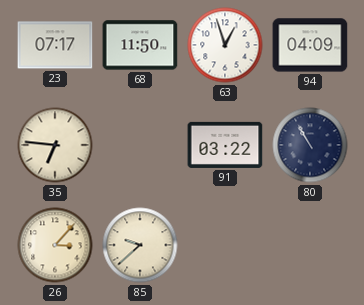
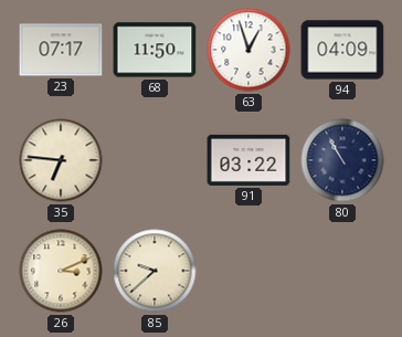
26: 3:07 -> 3:11
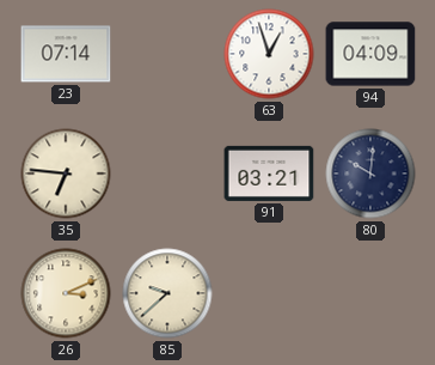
23: 07:17 -> 07:14
68: 11:50 -> none
91: 03:22 -> 03:21
80: 10:55 -> 10:01
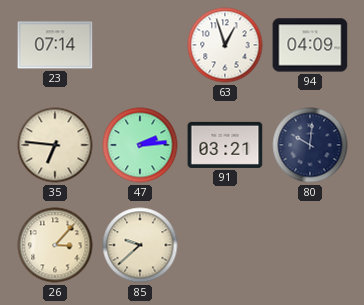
47: none -> 2:14
26: 3:11 -> 3:07
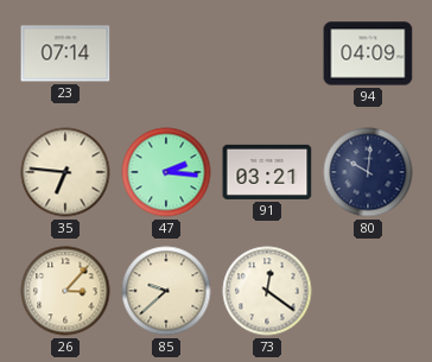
63: 12:57 -> none
47: 2:14 -> 2:16
73: none -> 12:21
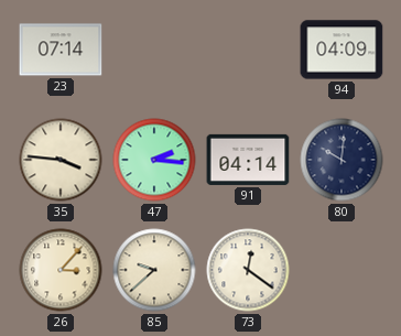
35: 6:46 -> 3:46
91: 03:21 -> 04:14
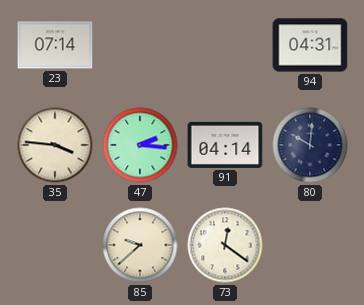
94: 04:09 -> 04:31
26: 3:07 -> none
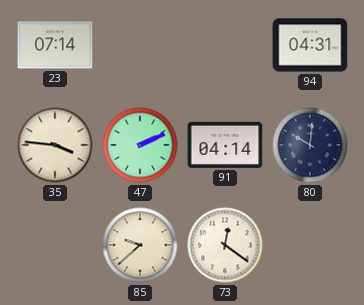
47: 2:16 -> 2:11
